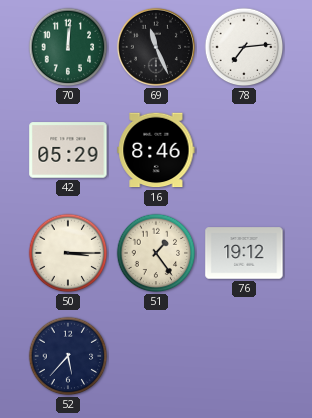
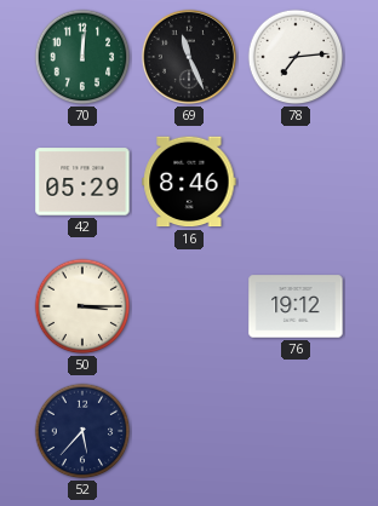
51: 1:24 -> none
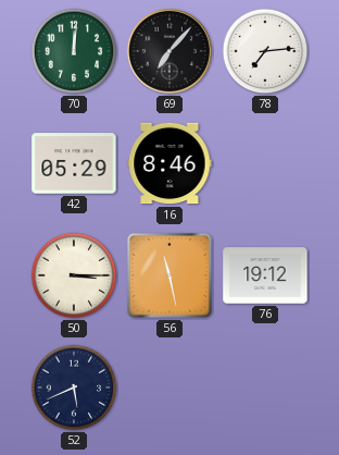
69: 11:26 -> 7:07
56: none -> 11:28
52: 5:37 -> 5:41
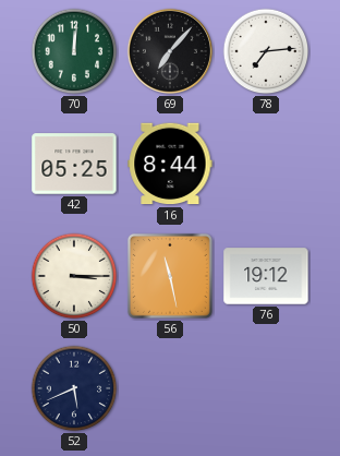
42: 05:29 -> 05:25
16: 8:46 -> 8:44
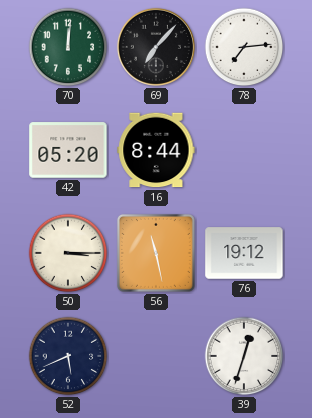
42: 05:25 -> 05:20
39: none -> 12:33
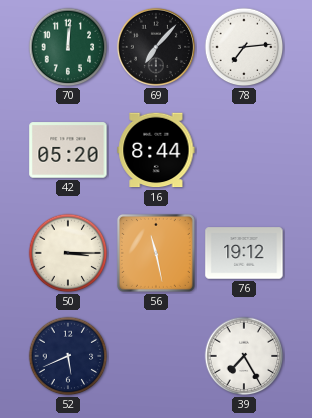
39: 12:33 -> 7:25
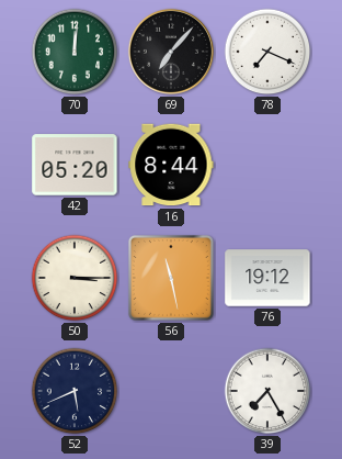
78: 7:14 -> 7:19
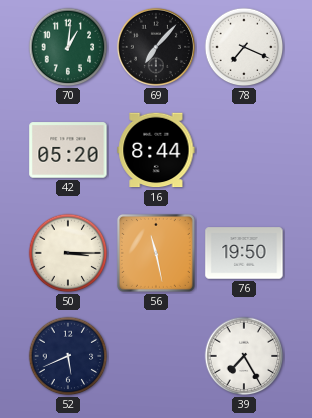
70: 12:01 -> 1:01
76: 19:12 -> 19:50
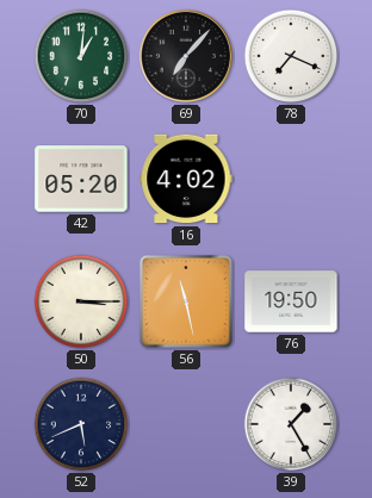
16: 8:44 -> 4:02
39: 7:25 -> 1:25
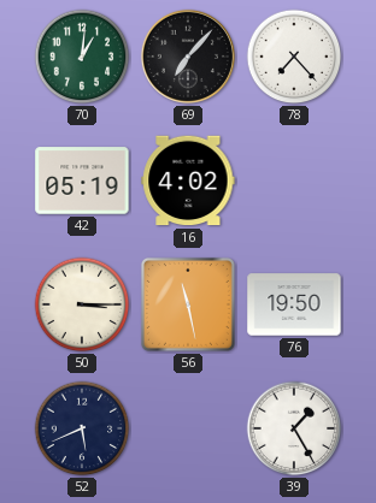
78: 7:19 -> 7:23
42: 05:20 -> 05:19
